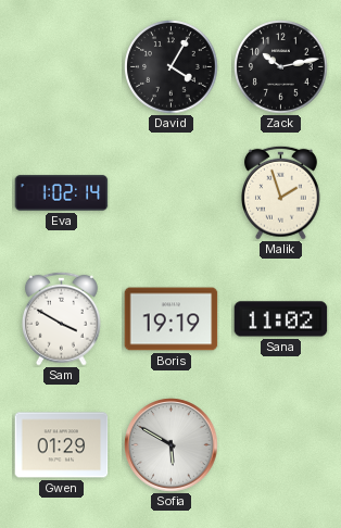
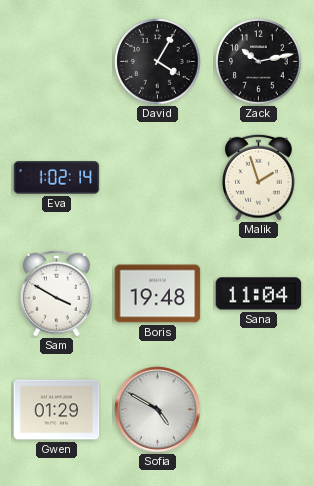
Boris: 19:19 -> 19:48
Sana: 11:02 -> 11:04
Sofia: 5:50 -> 4:50
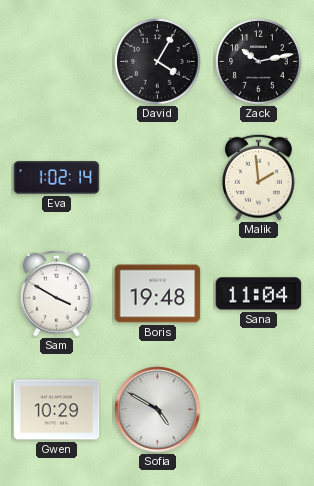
Malik: 1:57 -> 1:59
Gwen: 01:29 -> 10:29
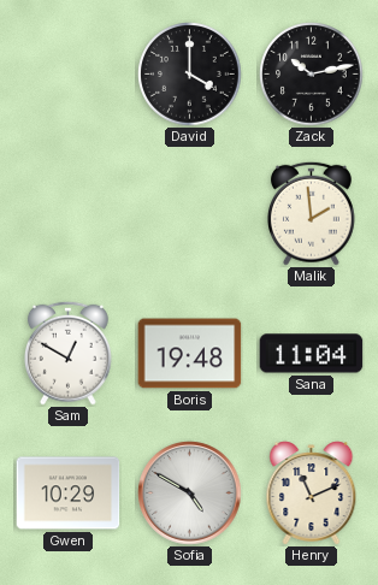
David: 4:05 -> 4:00
Eva: 1:02 -> none
Sam: 3:50 -> 12:50
Henry: none -> 11:11
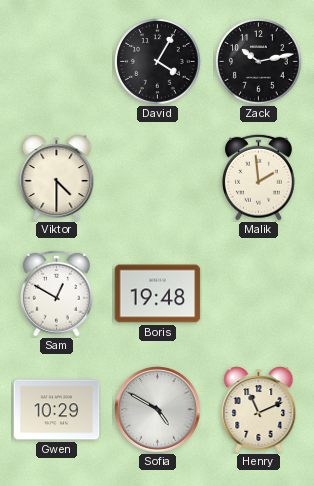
David: 4:00 -> 4:05
Viktor: none -> 4:30
Sana: 11:04 -> none
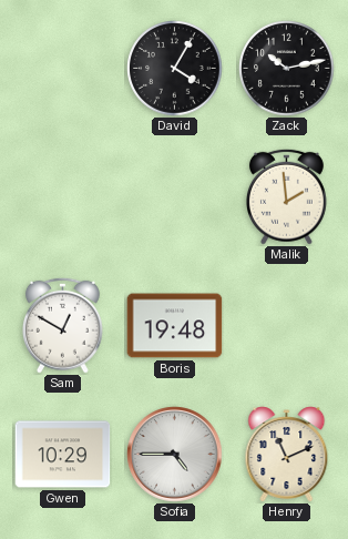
Viktor: 4:30 -> none
Sofia: 4:50 -> 4:45
